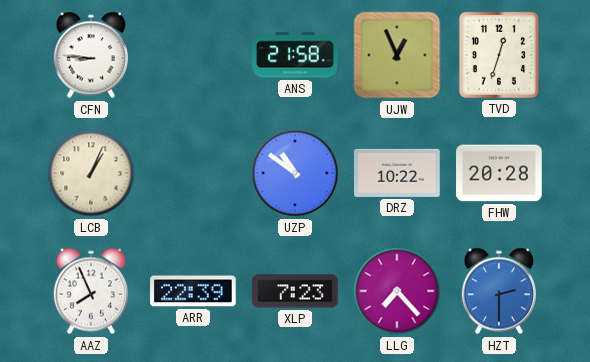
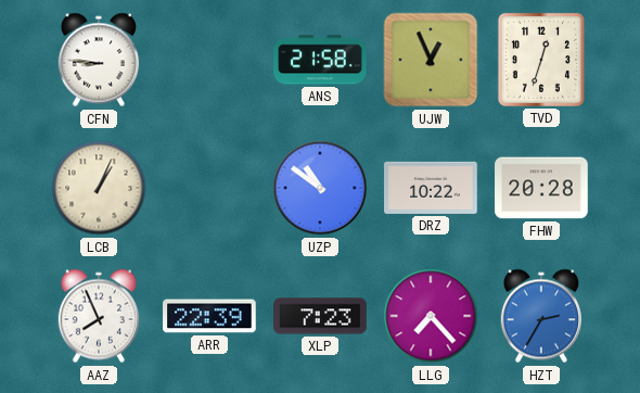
HZT: 2:30 -> 2:35
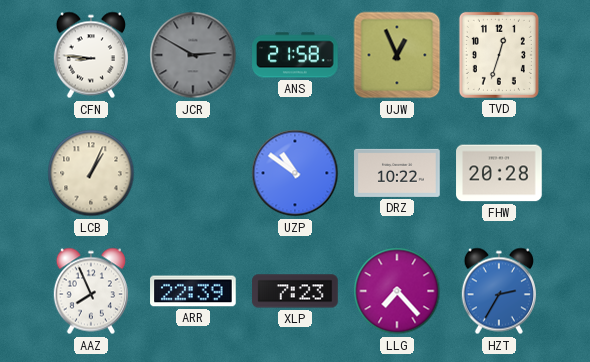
JCR: none -> 2:50
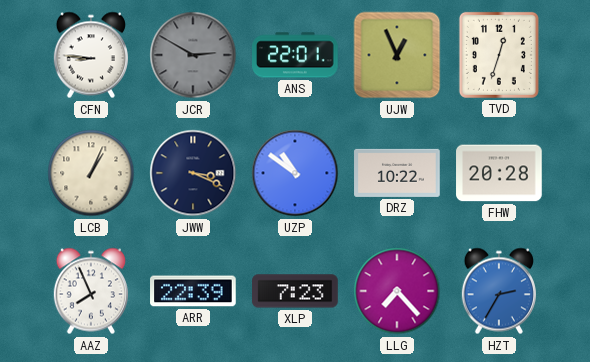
ANS: 21:58 -> 22:01
JWW: none -> 3:19
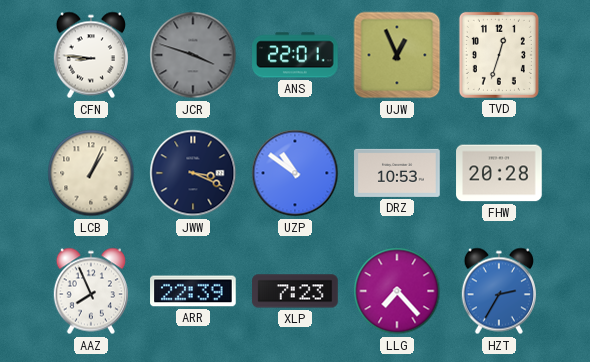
JCR: 2:50 -> 3:48
DRZ: 10:22 -> 10:53
